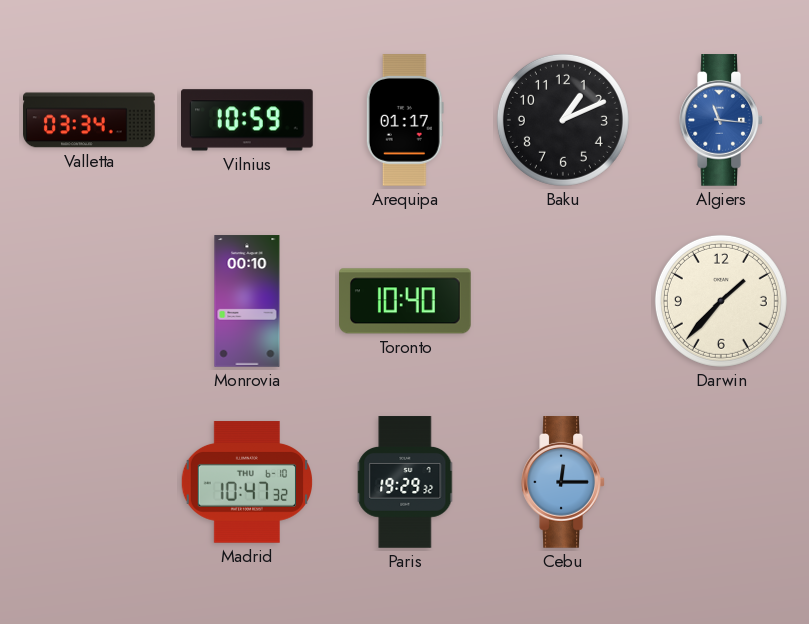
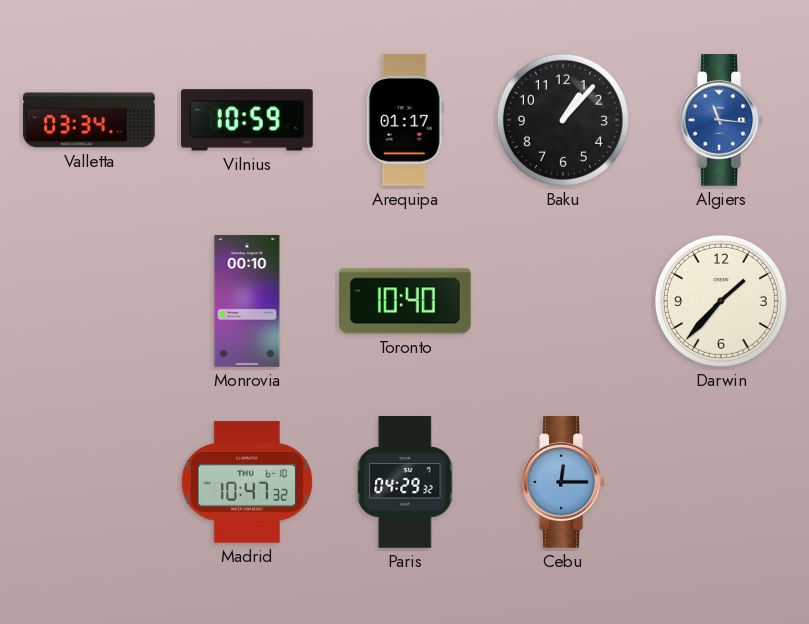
Baku: 1:11 -> 1:07
Paris: 19:29 -> 04:29
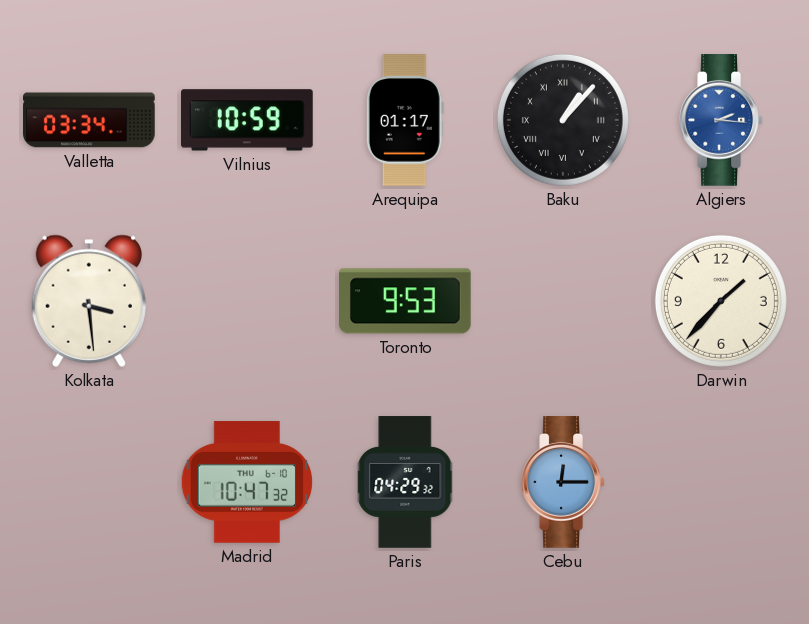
Baku numerals: Arabic -> Roman
Algiers: 11:16 -> 2:16
Kolkata: none -> 3:29
Monrovia: 00:10 -> none
Toronto: 10:40 -> 9:53
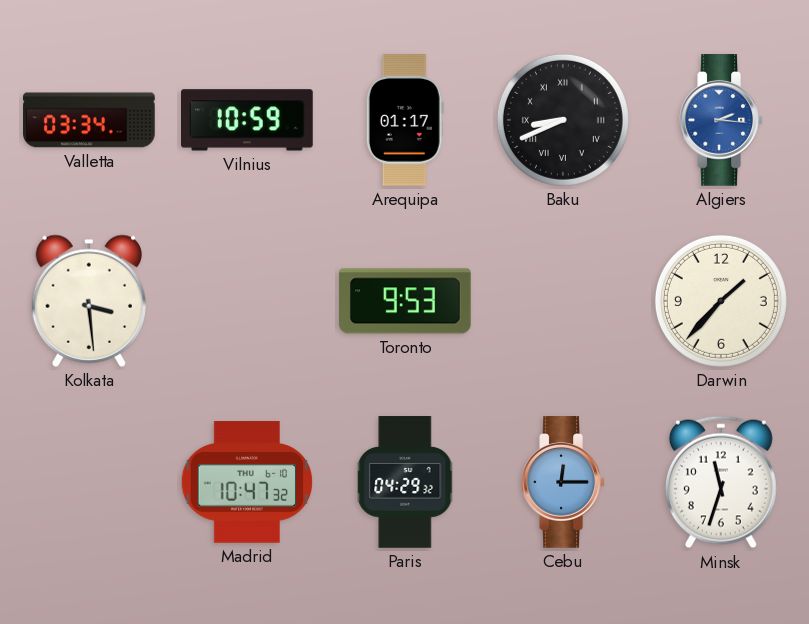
Baku: 1:07 -> 8:41
Minsk: none -> 11:33
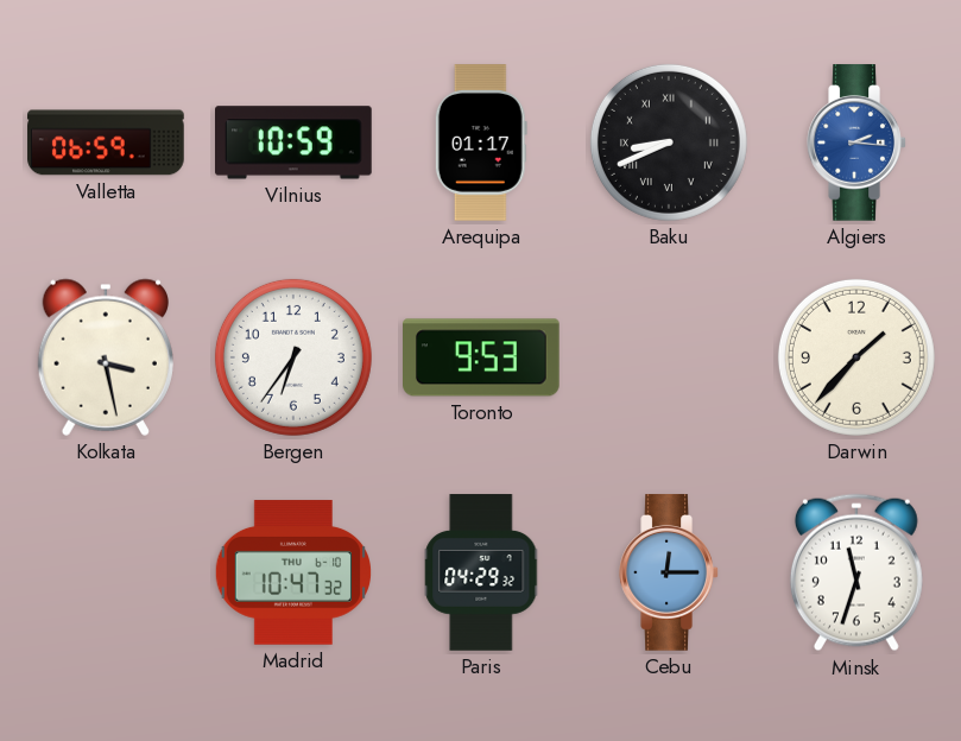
Valletta: 03:34 -> 06:59
Kolkata: 3:29 -> 3:28
Bergen: none -> 6:36
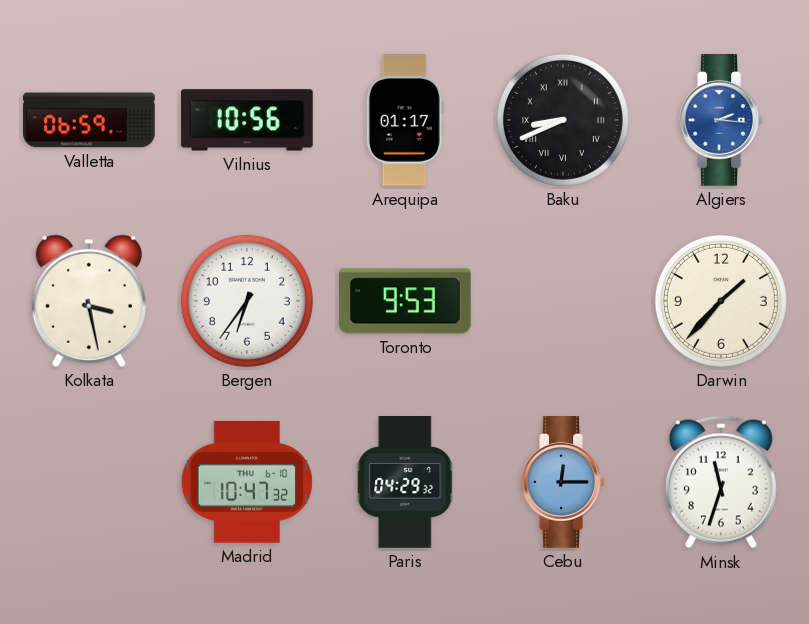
Vilnius: 10:59 -> 10:56
